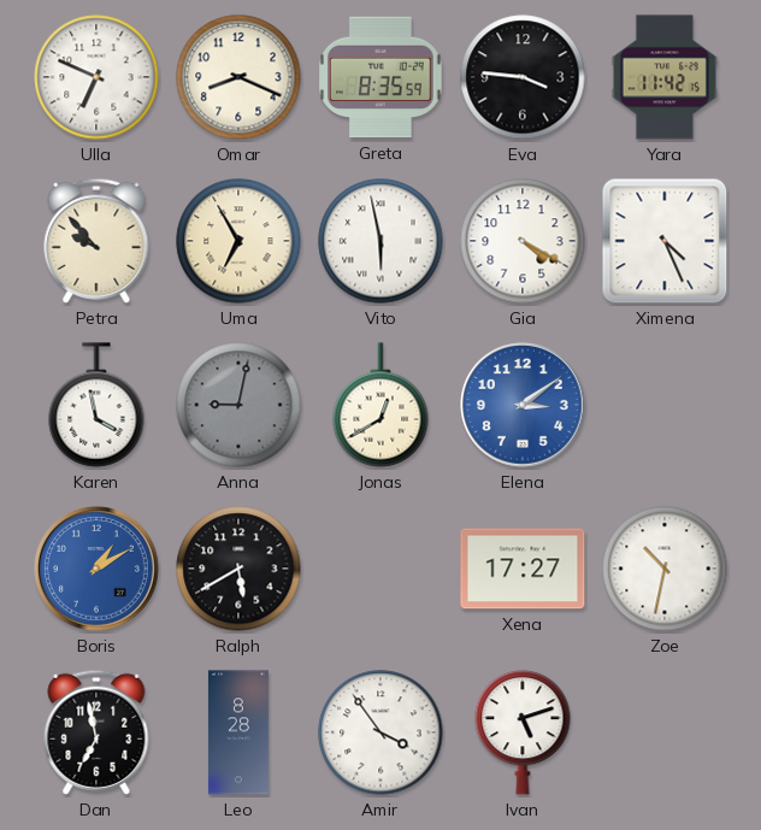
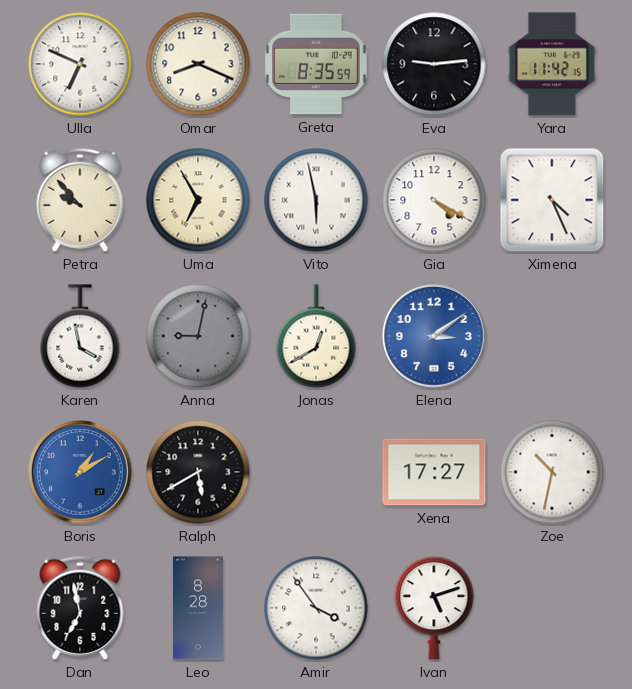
Eva: 3:46 -> 9:14
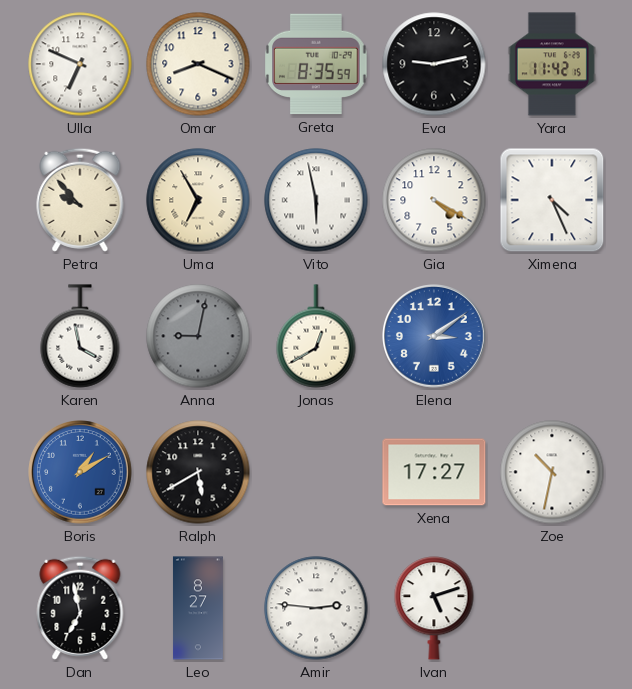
Eva: 9:14 -> 9:13
Leo: 8:28 -> 8:27
Amir: 3:54 -> 2:46
